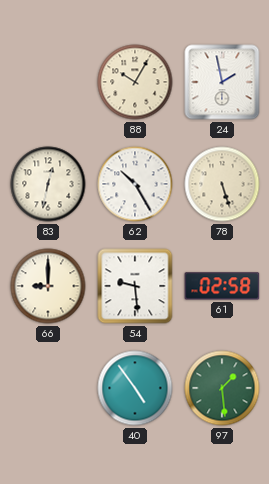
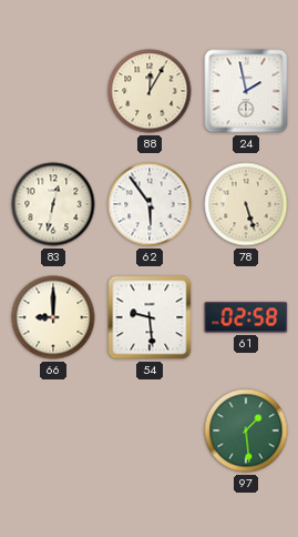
88: 10:05 -> 12:05
62: 10:25 -> 5:54
40: 4:54 -> none
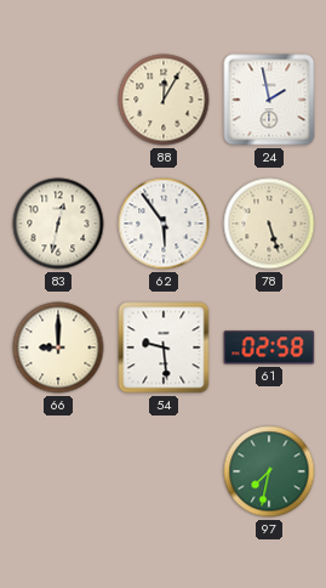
97: 1:29 -> 7:32
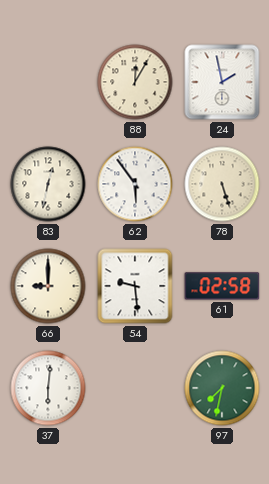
37: none -> 6:01
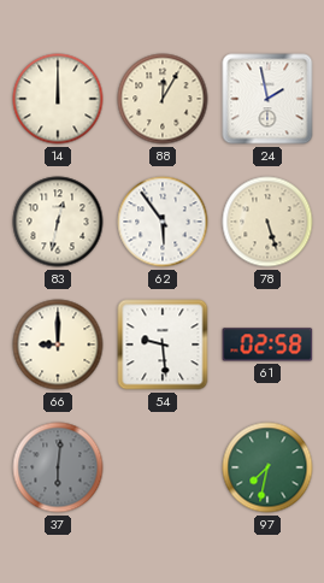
14: none -> 12:00
37 dial: white -> grey
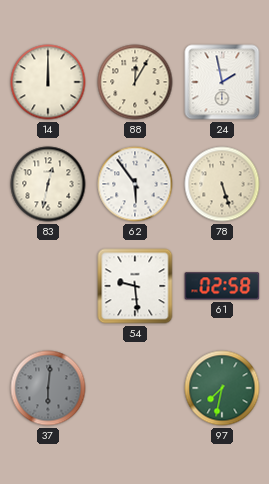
66: 9:00 -> none
